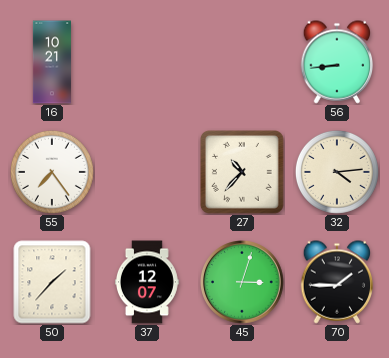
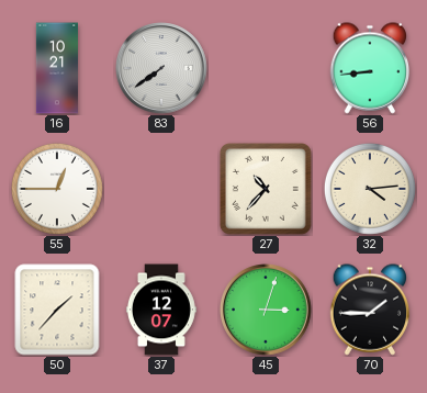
83: none -> 7:39
55: 7:24 -> 12:45
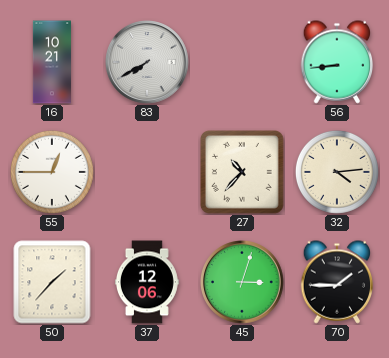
83: 7:39 -> 7:40
37: 12:07 -> 12:06
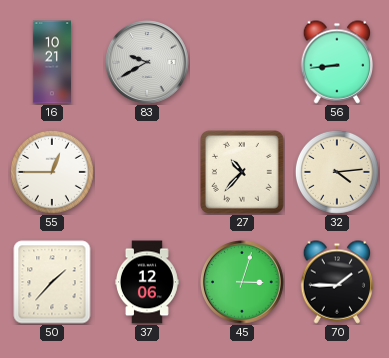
83: 7:40 -> 9:40
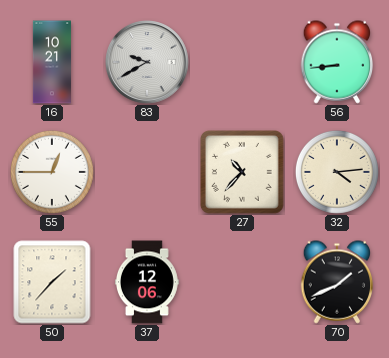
45: 3:03 -> none
70: 1:45 -> 1:41
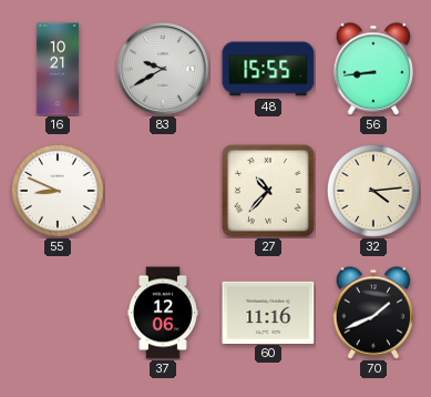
48: none -> 15:55
55: 12:45 -> 8:49
50: 1:37 -> none
60: none -> 11:16
